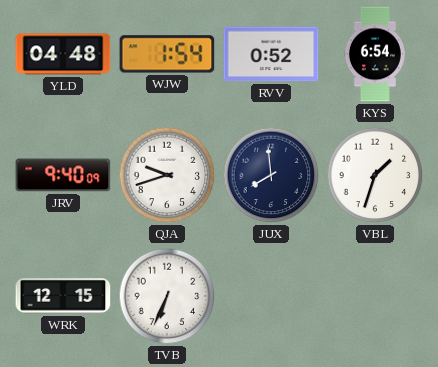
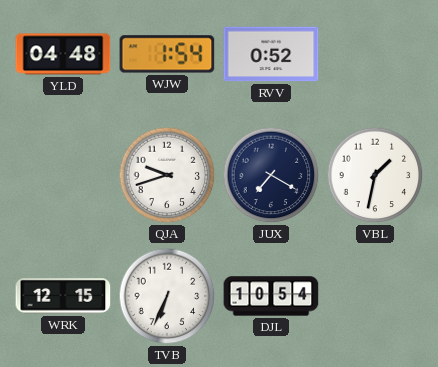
KYS: 6:54 -> none
JRV: 9:40 -> none
JUX: 7:59 -> 7:20
VBL: 1:33 -> 1:32
DJL: none -> 10:54
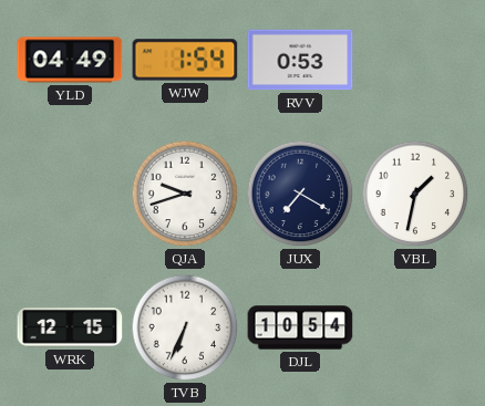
YLD: 04:48 -> 04:49
RVV: 0:52 -> 0:53
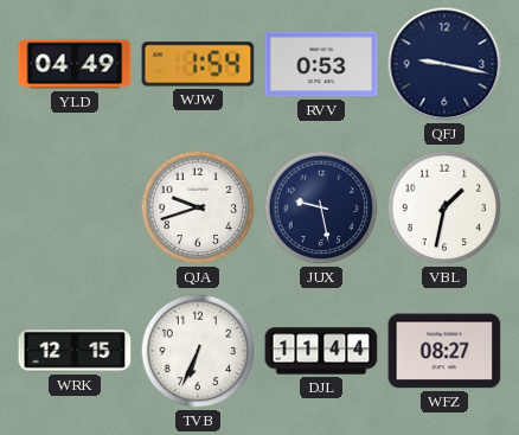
QFJ: none -> 9:17
JUX: 7:20 -> 9:28
DJL: 10:54 -> 11:44
WFZ: none -> 08:27
